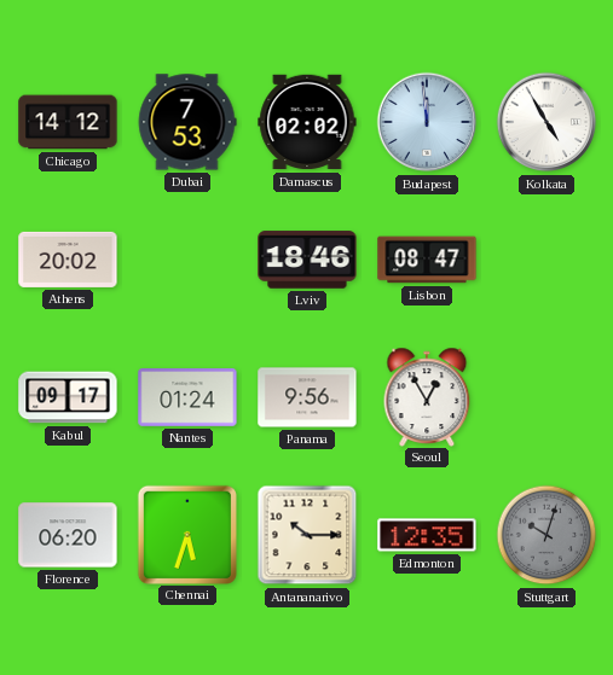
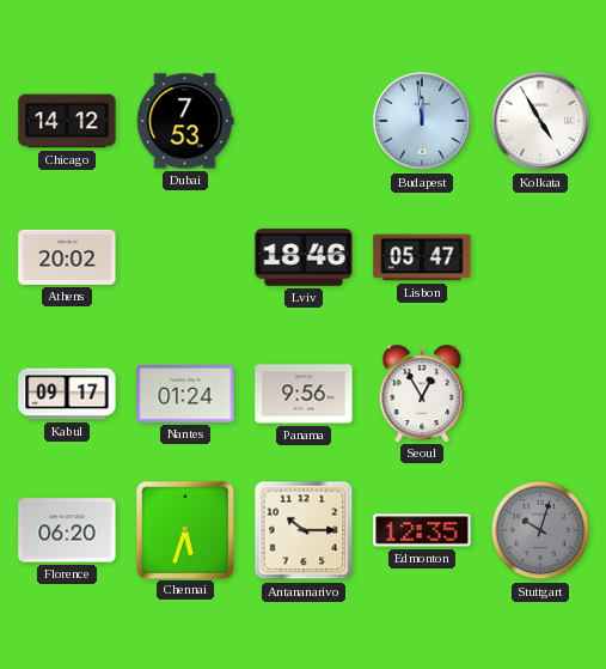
Damascus: 02:02 -> none
Lisbon: 08:47 -> 05:47
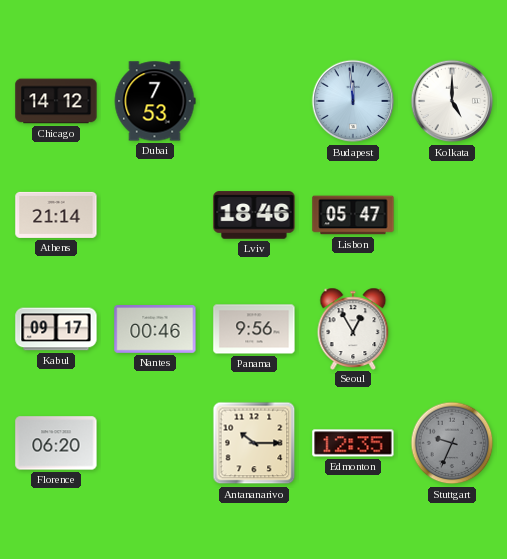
Kolkata: 4:55 -> 5:00
Athens: 20:02 -> 21:14
Nantes: 01:24 -> 00:46
Chennai: 5:33 -> none
Stuttgart: 10:03 -> 9:34
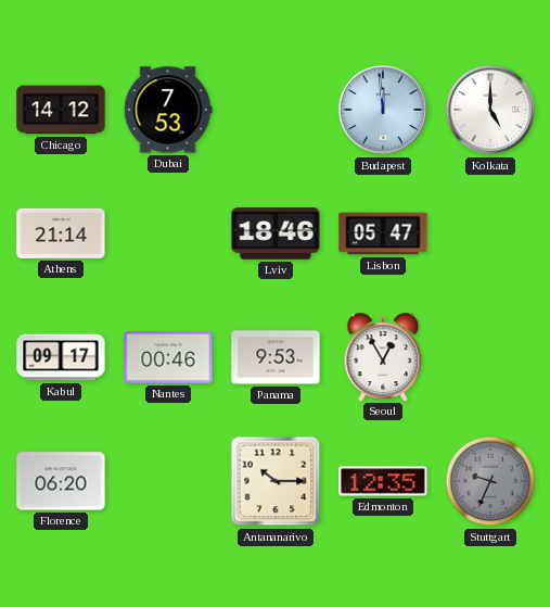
Panama: 9:56 -> 9:53
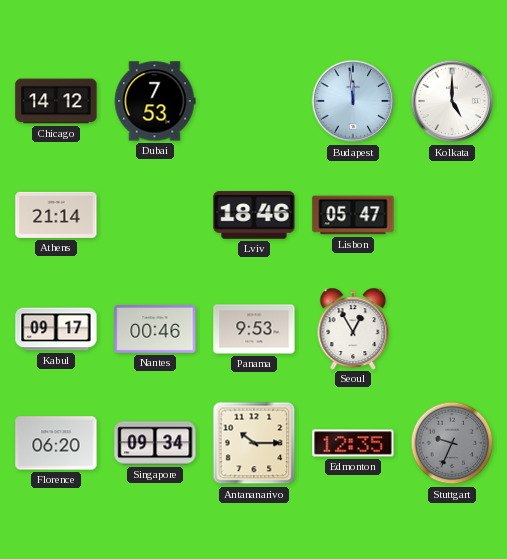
Singapore: none -> 09:34
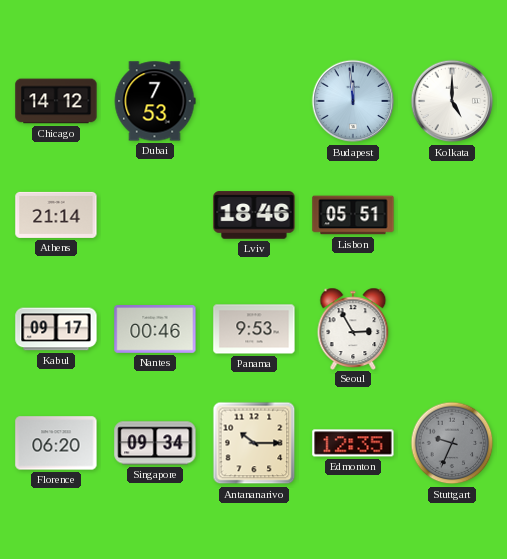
Lisbon: 05:47 -> 05:51
Seoul: 12:55 -> 2:55
